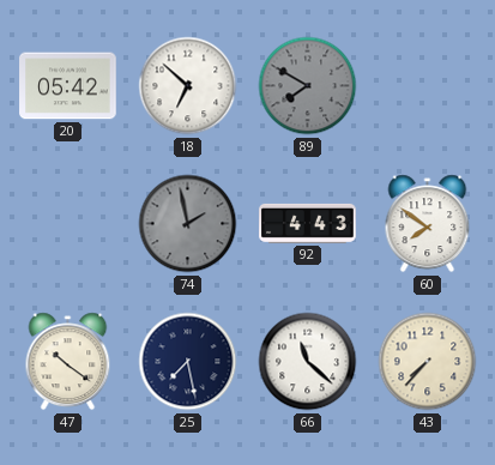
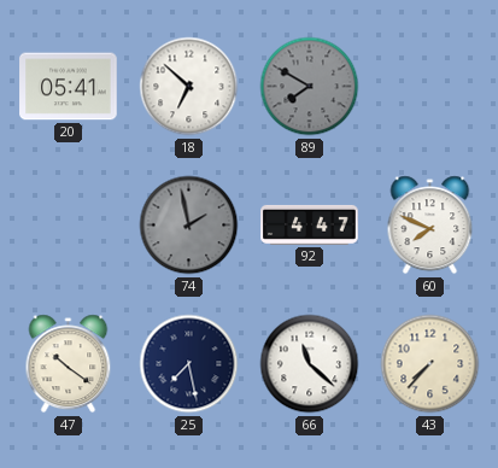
20: 05:42 -> 05:41
92: 4:43 -> 4:47
60: 7:51 -> 7:49
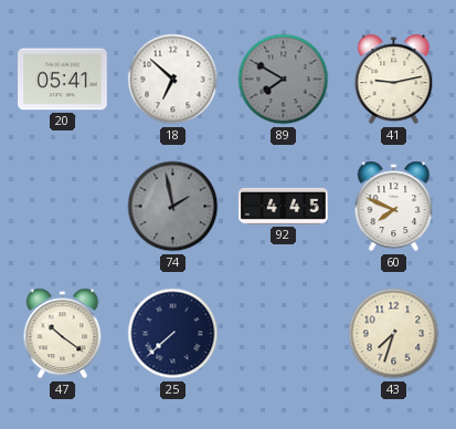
41: none -> 9:13
92: 4:47 -> 4:45
25: 7:28 -> 7:38
66: 11:22 -> none
43: 7:37 -> 7:33
